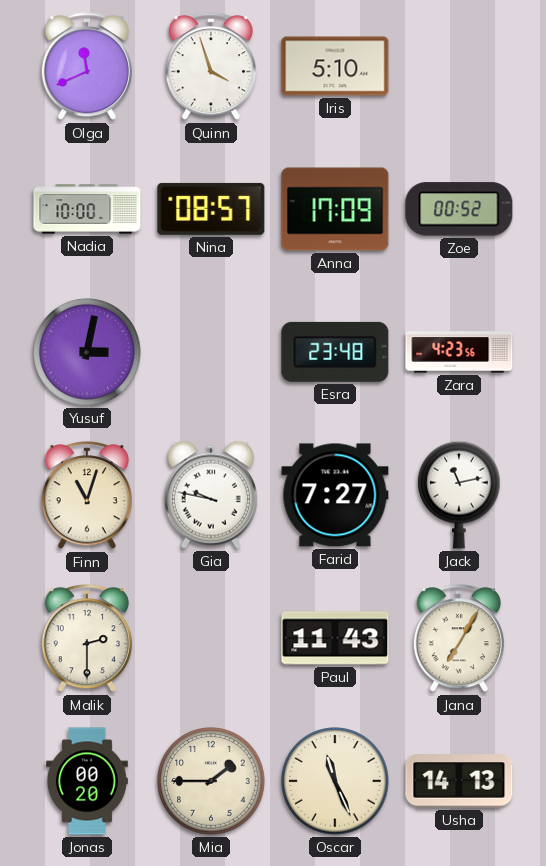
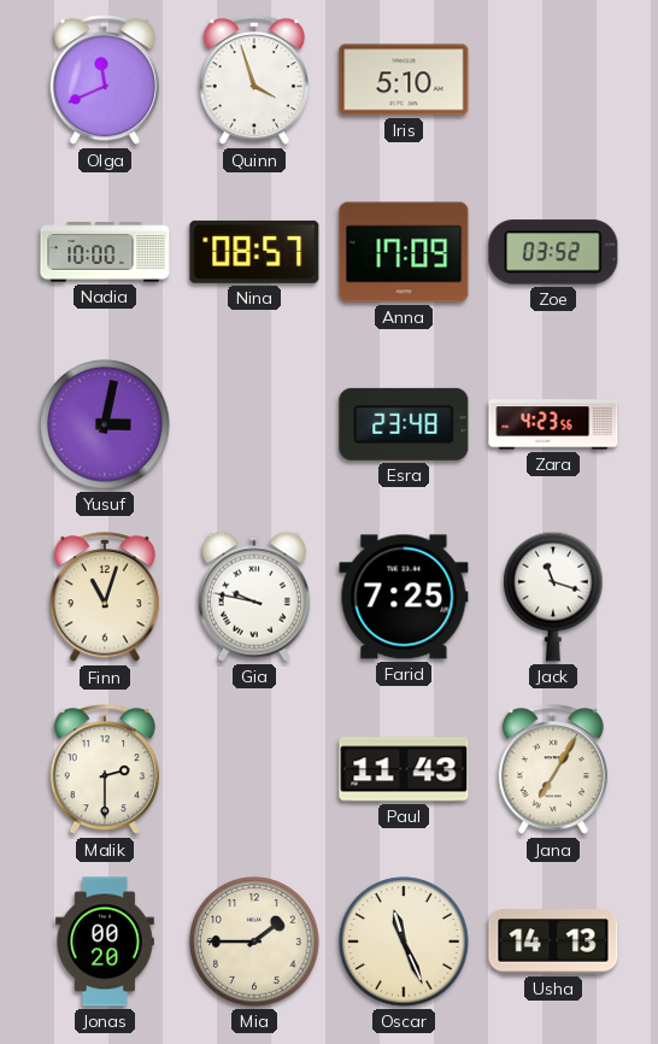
Zoe: 00:52 -> 03:52
Farid: 7:27 -> 7:25
Jack: 11:13 -> 11:18
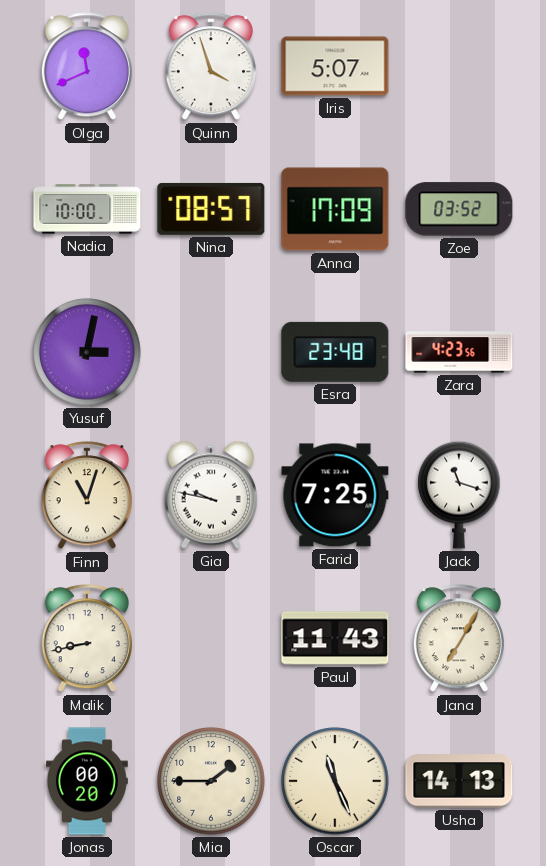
Iris: 5:10 -> 5:07
Malik: 2:30 -> 8:43
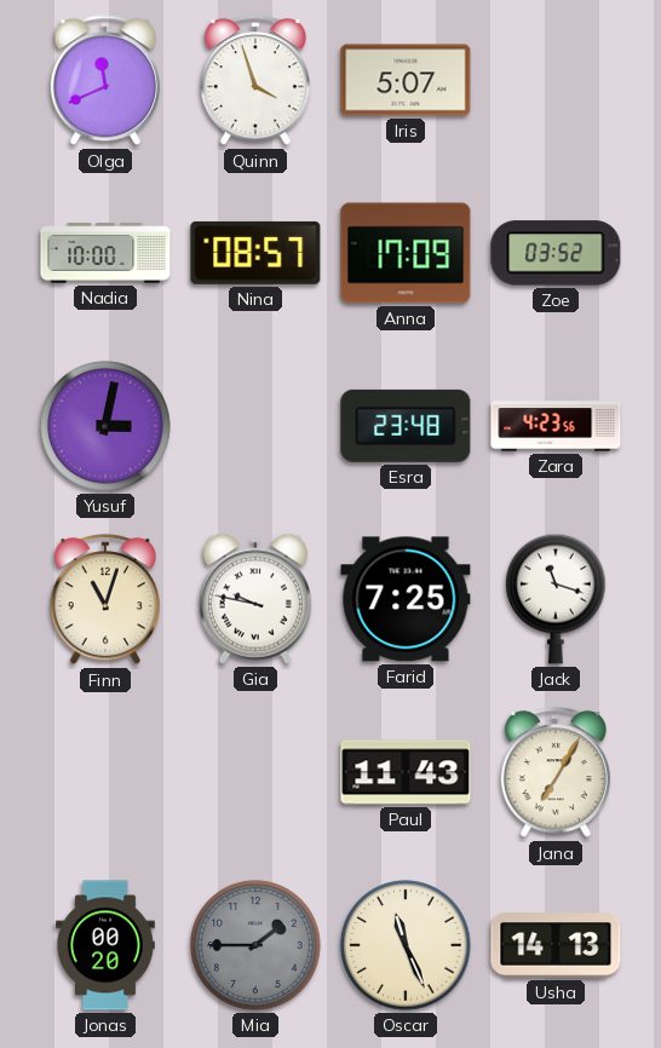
Malik: 8:43 -> none
Mia dial: cream -> grey
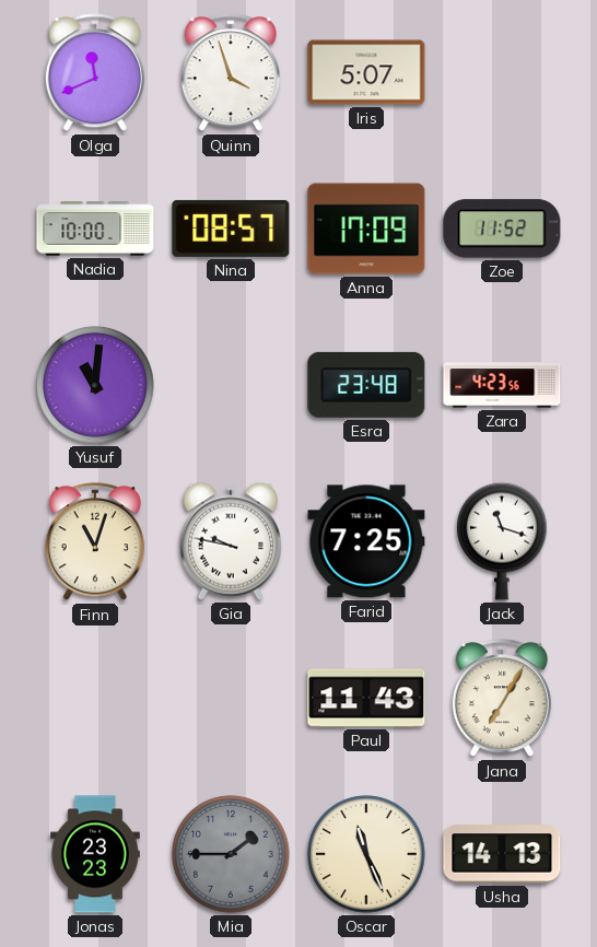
Zoe: 03:52 -> 11:52
Yusuf: 3:02 -> 11:01
Jonas: 00:20 -> 23:23
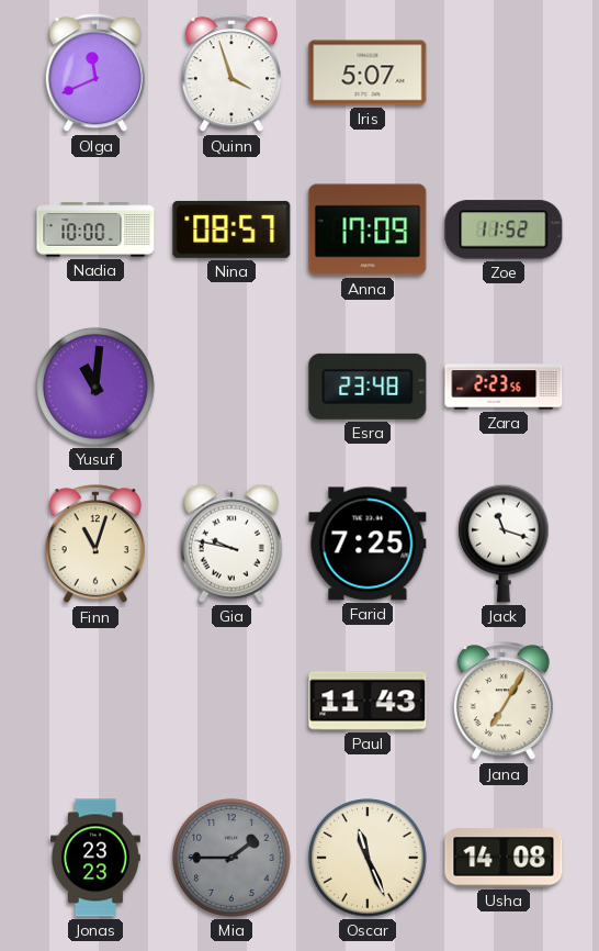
Zara: 4:23 -> 2:23
Usha: 14:13 -> 14:08
